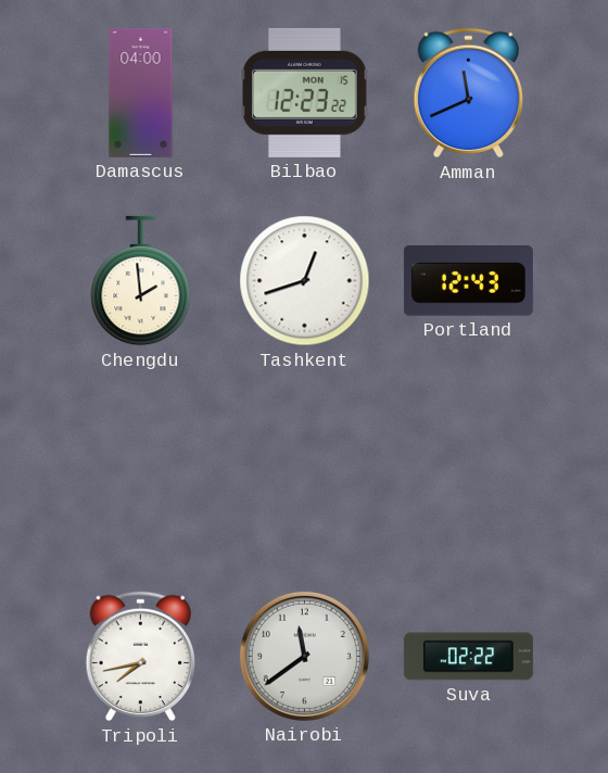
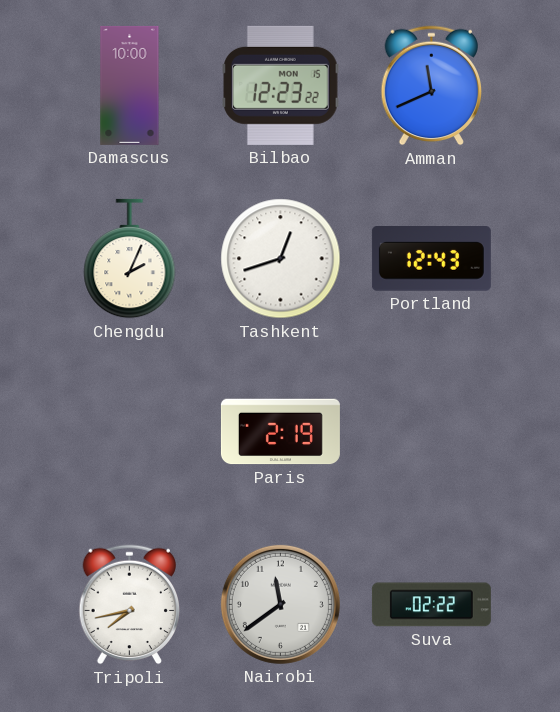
Damascus: 04:00 -> 10:00
Chengdu: 1:59 -> 2:04
Paris: none -> 2:19
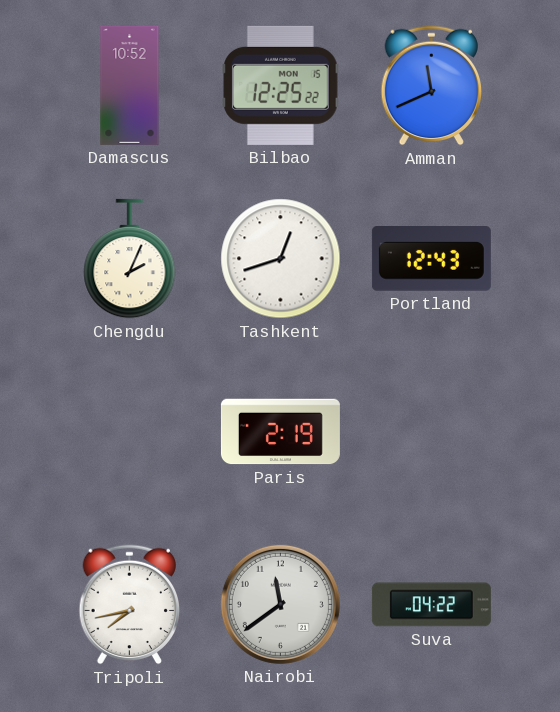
Damascus: 10:00 -> 10:52
Bilbao: 12:23 -> 12:25
Suva: 02:22 -> 04:22
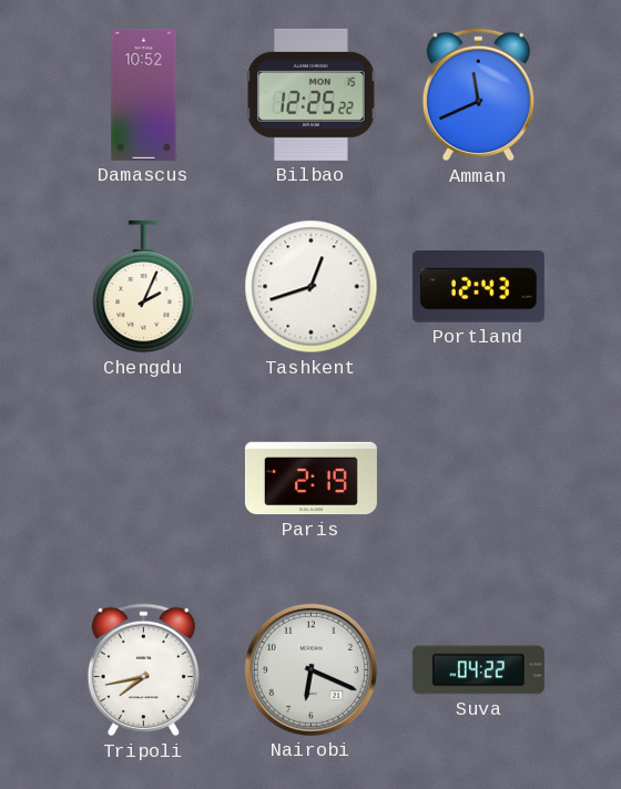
Nairobi: 11:39 -> 6:19
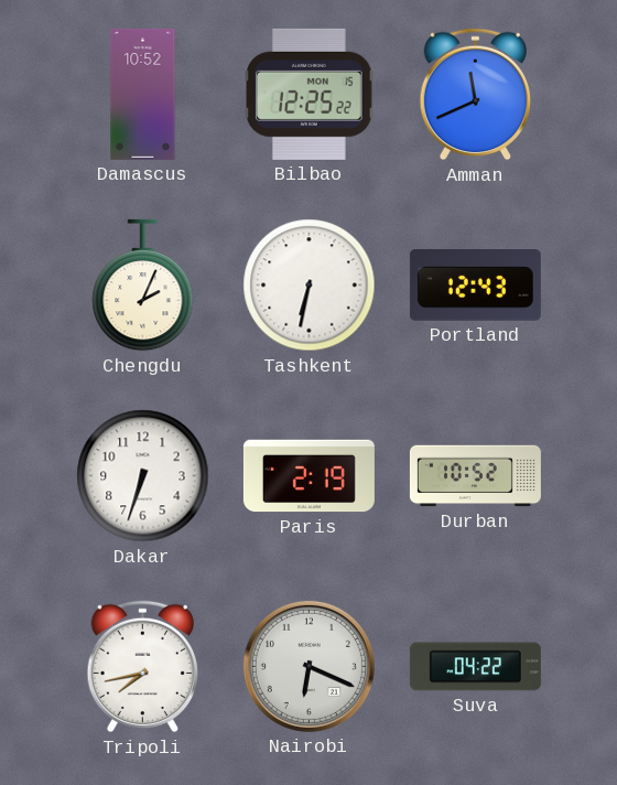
Tashkent: 12:42 -> 6:32
Dakar: none -> 6:33
Durban: none -> 10:52
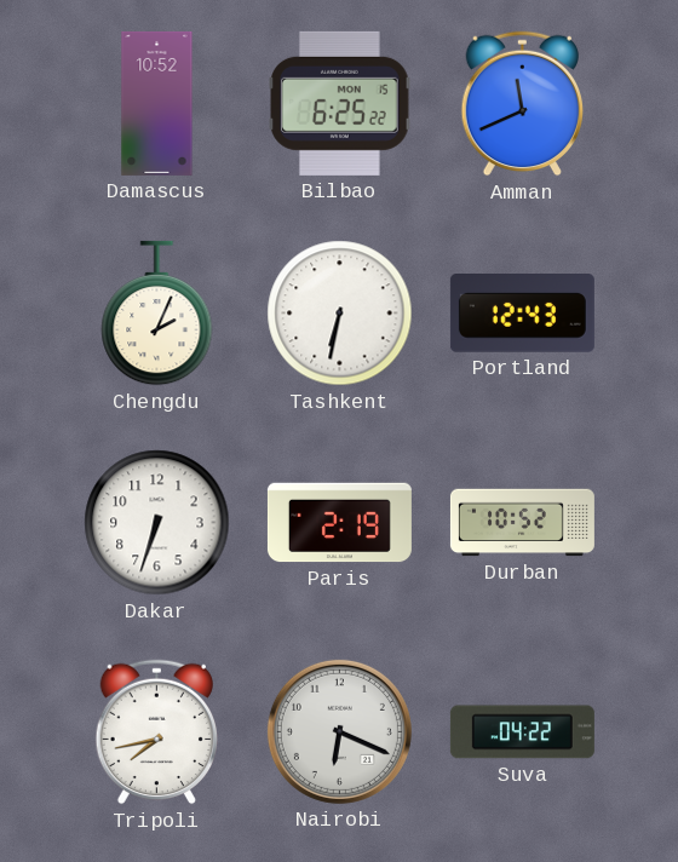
Bilbao: 12:25 -> 6:25
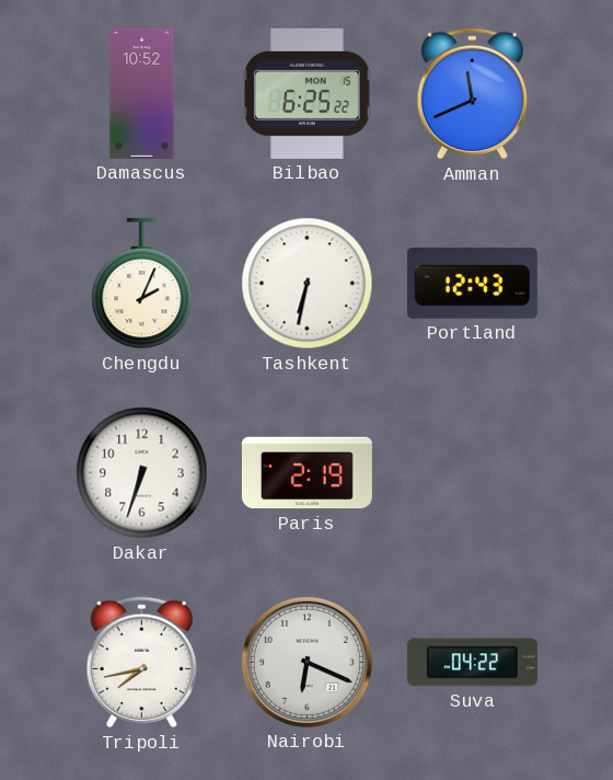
Durban: 10:52 -> none
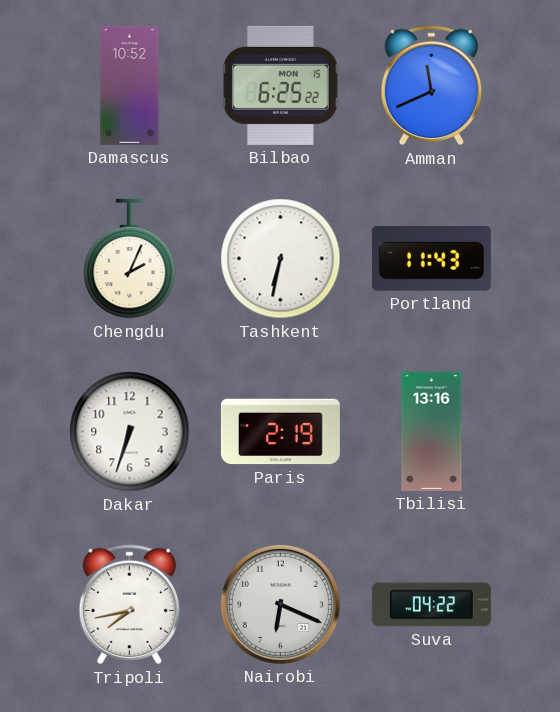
Portland: 12:43 -> 11:43
Tbilisi: none -> 13:16
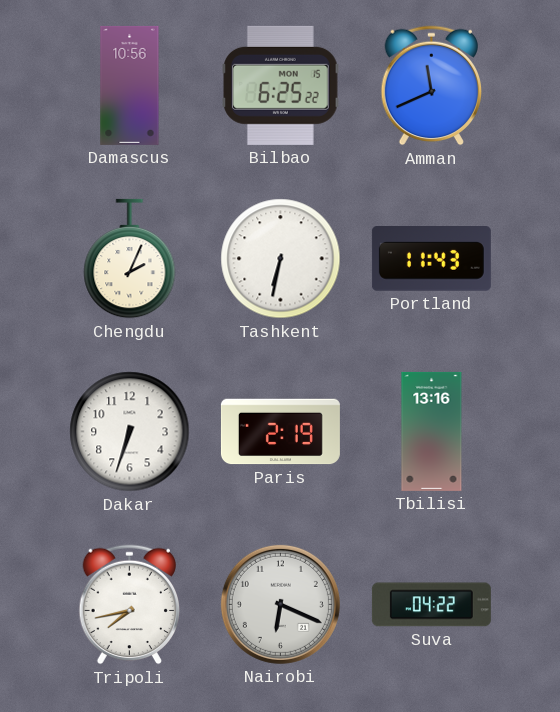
Damascus: 10:52 -> 10:56
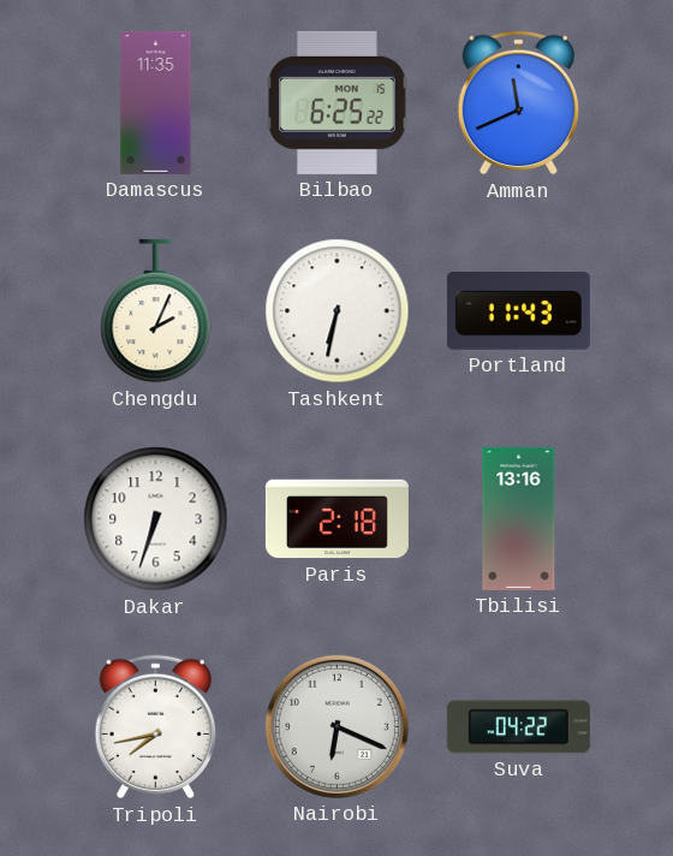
Damascus: 10:56 -> 11:35
Paris: 2:19 -> 2:18
